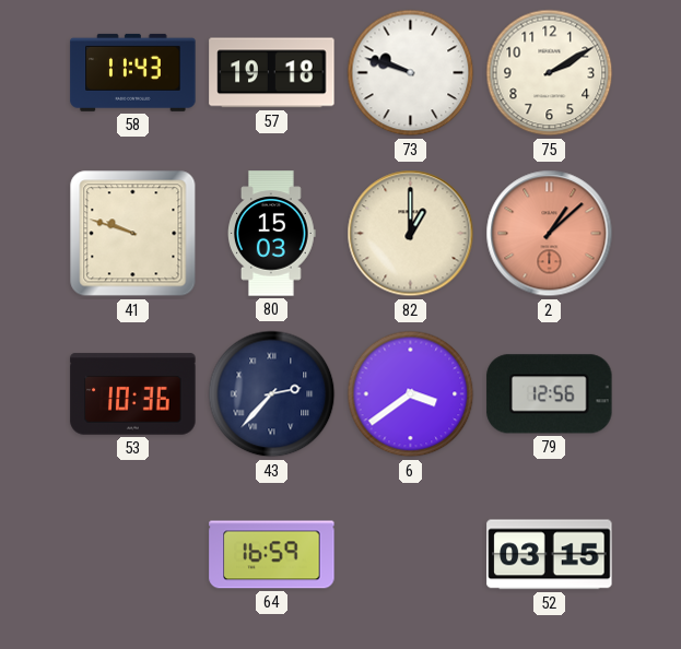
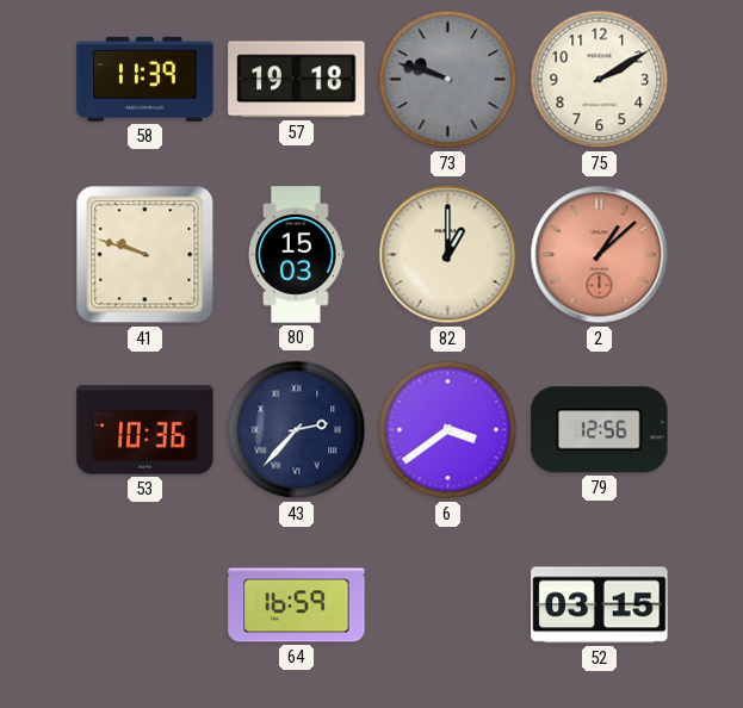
58: 11:43 -> 11:39
73 dial: white -> grey
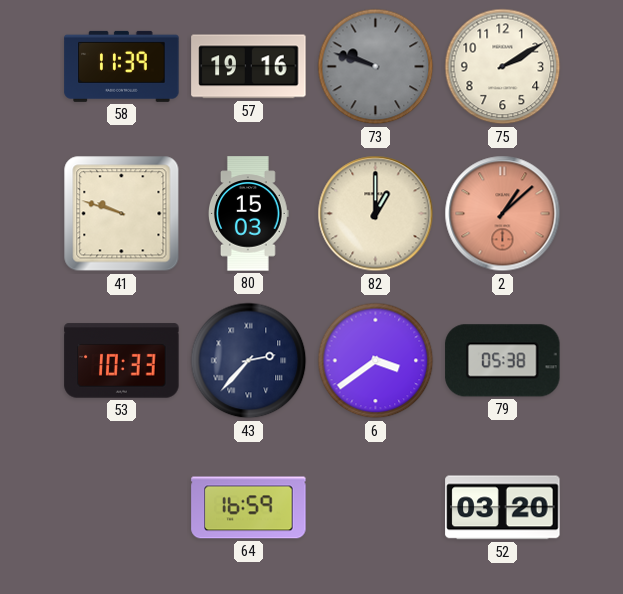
57: 19:18 -> 19:16
53: 10:36 -> 10:33
79: 12:56 -> 05:38
52: 03:15 -> 03:20
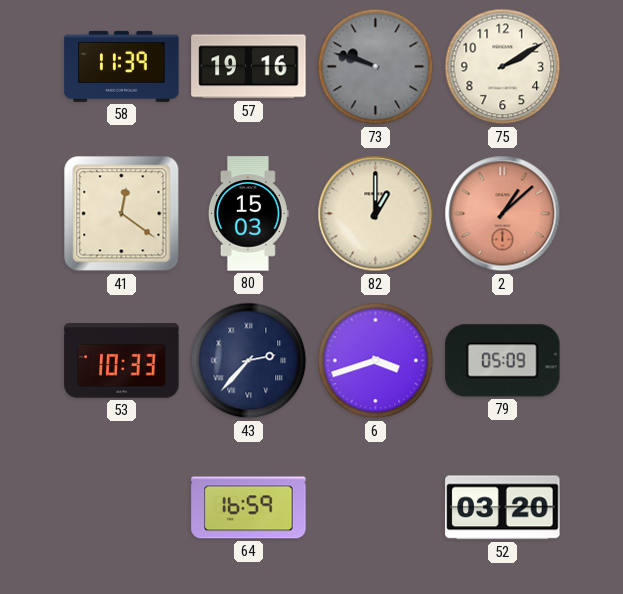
41: 9:48 -> 12:21
6: 3:39 -> 3:42
79: 05:38 -> 05:09
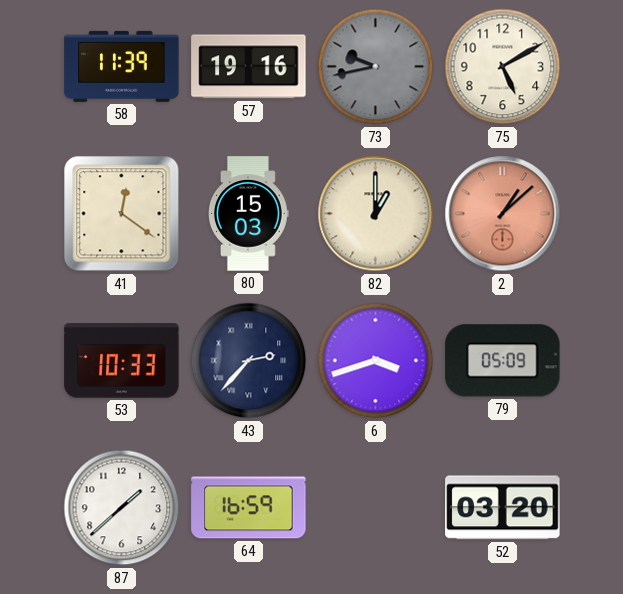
73: 9:48 -> 9:43
75: 2:10 -> 5:10
87: none -> 1:38
